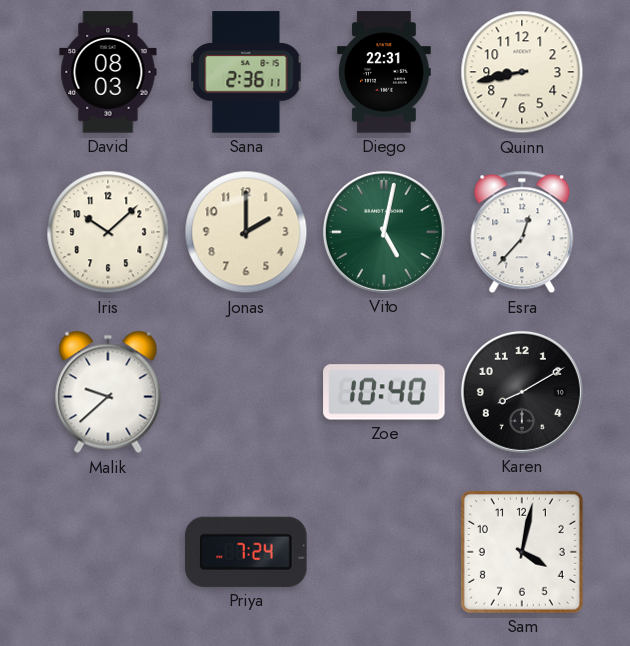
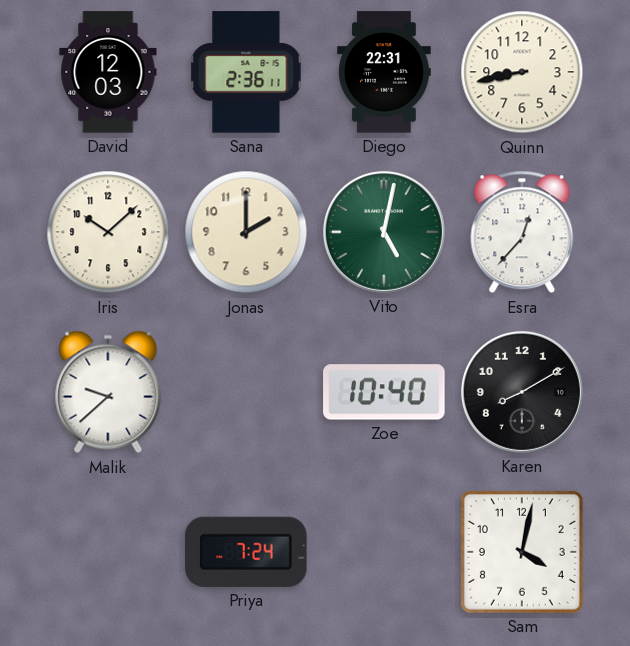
David: 08:03 -> 12:03
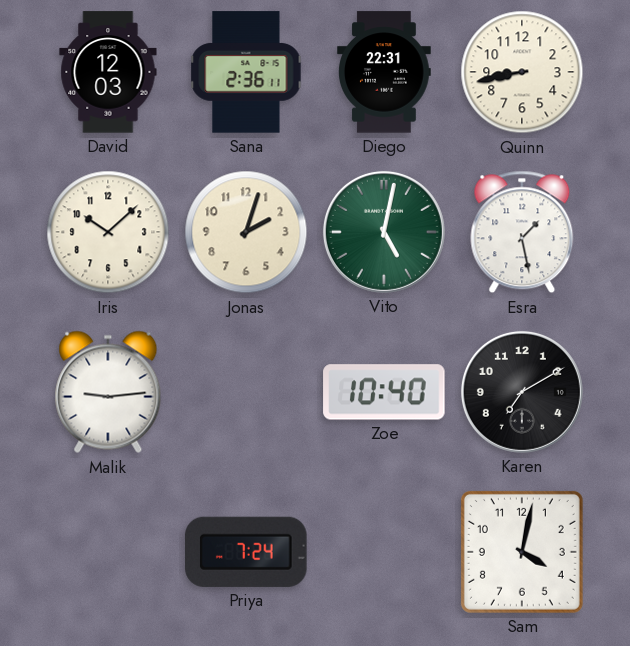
Jonas: 2:00 -> 2:03
Esra: 12:37 -> 1:28
Malik: 9:38 -> 9:14
Karen: 8:10 -> 7:10
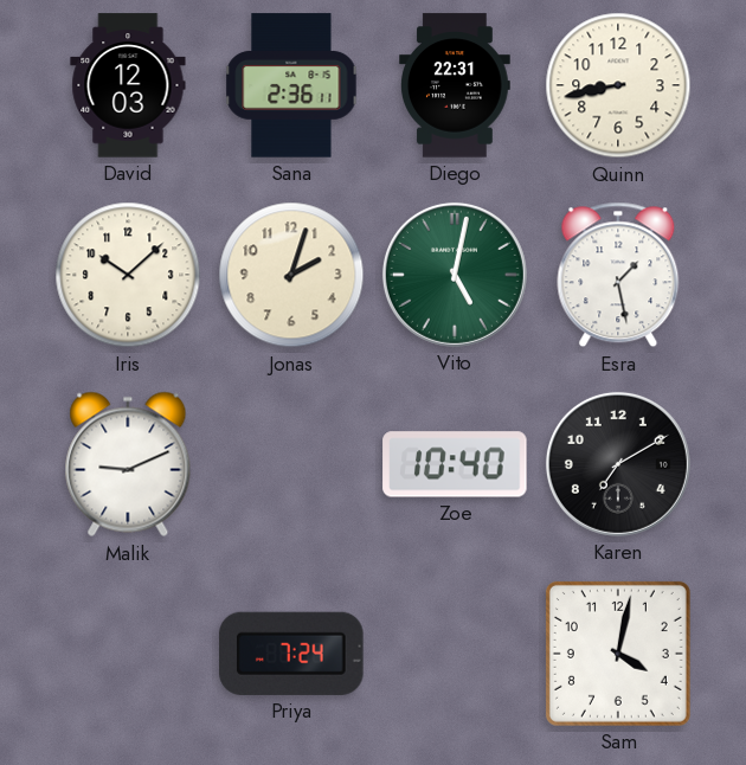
Malik: 9:14 -> 9:11
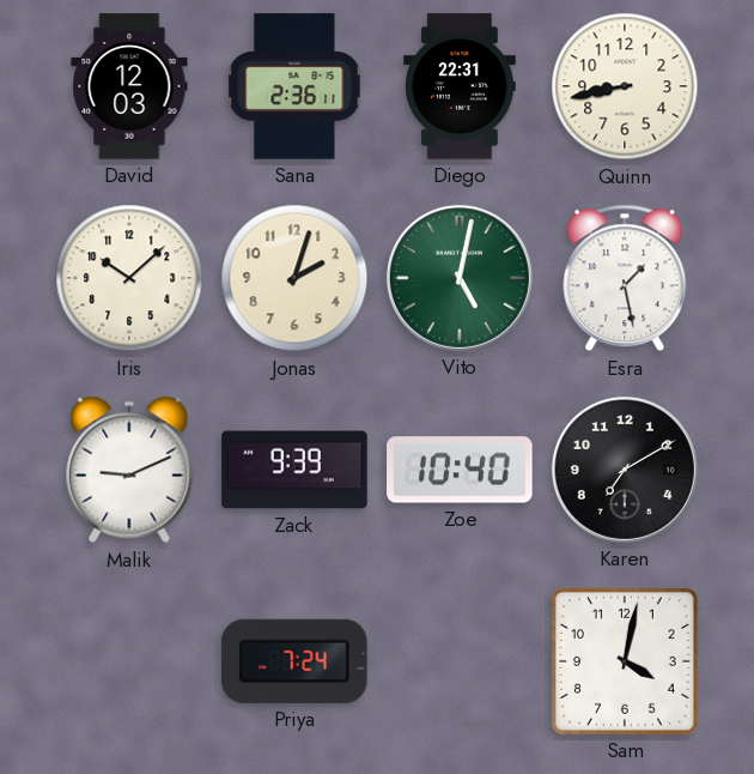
Zack: none -> 9:39
